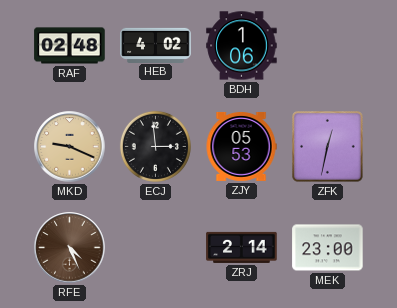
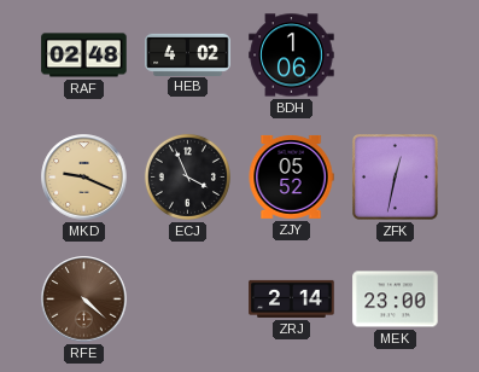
ECJ: 2:59 -> 3:56
ZJY: 05:53 -> 05:52
RFE: 4:26 -> 4:22
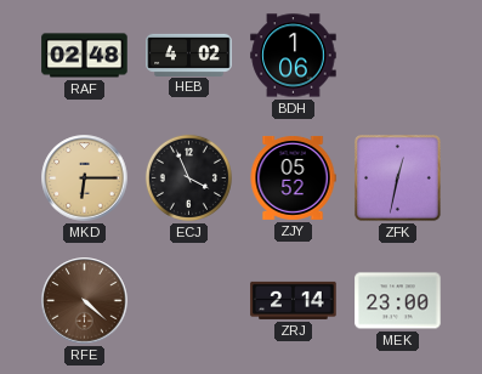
MKD: 9:19 -> 6:15
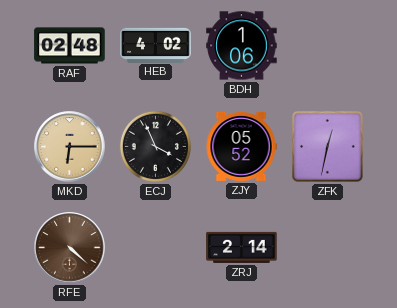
MEK: 23:00 -> none
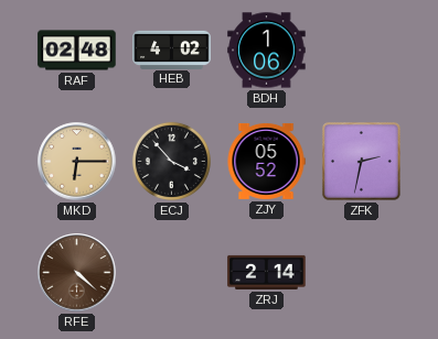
ECJ: 3:56 -> 3:53
ZFK: 12:32 -> 2:32
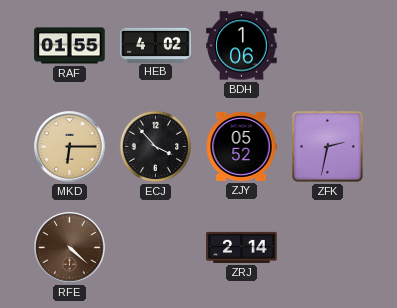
RAF: 02:48 -> 01:55
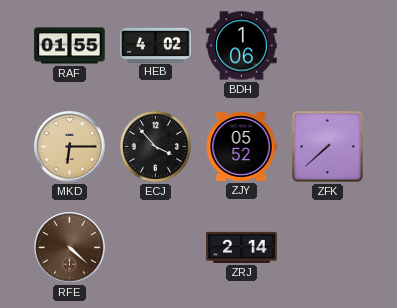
ZFK: 2:32 -> 7:38
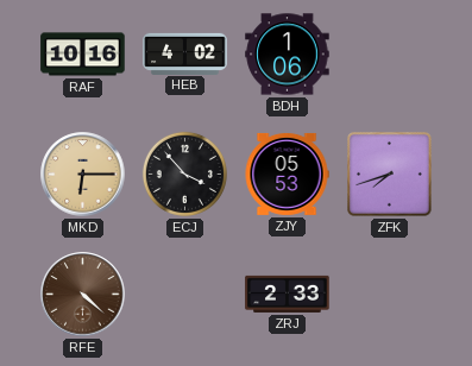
RAF: 01:55 -> 10:16
ZJY: 05:52 -> 05:53
ZFK: 7:38 -> 7:42
ZRJ: 2:14 -> 2:33
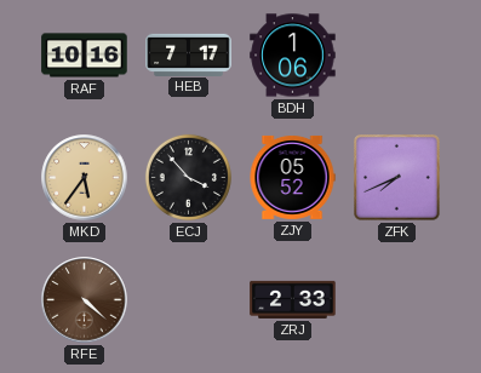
HEB: 4:02 -> 7:17
MKD: 6:15 -> 5:36
ZJY: 05:53 -> 05:52
ZFK: 7:42 -> 7:41
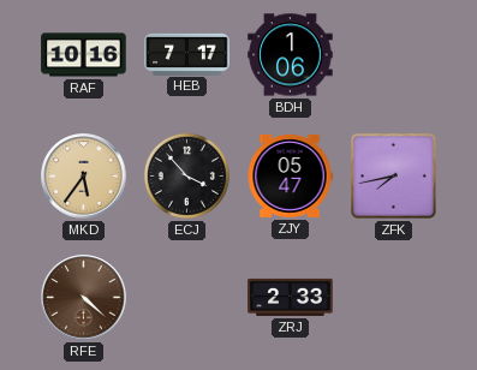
ZJY: 05:52 -> 05:47
ZFK: 7:41 -> 7:43
